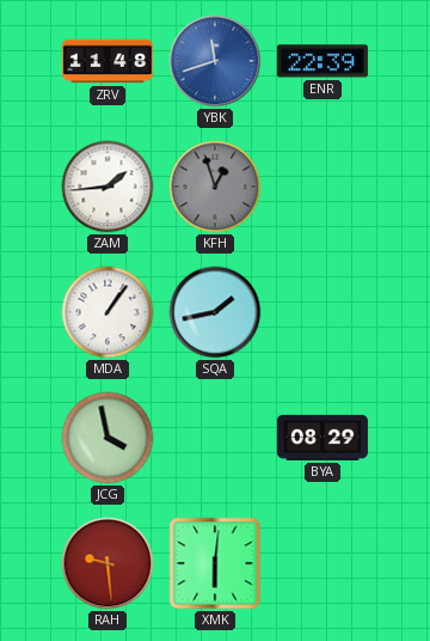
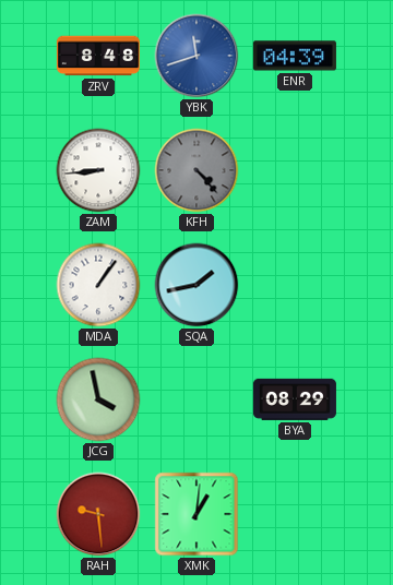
ZRV: 11:48 -> 8:48
ENR: 22:39 -> 04:39
ZAM: 1:44 -> 8:44
KFH: 12:57 -> 4:23
XMK: 6:01 -> 1:01
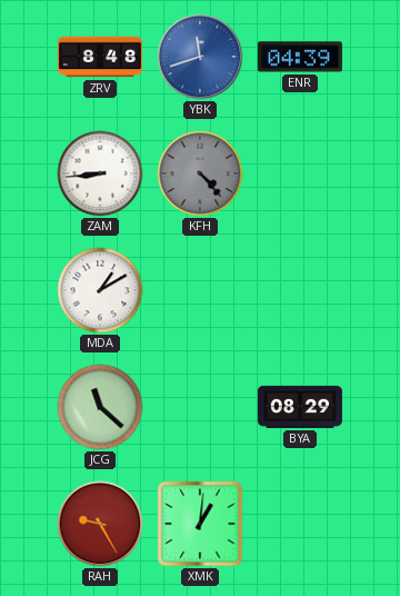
MDA: 1:06 -> 1:10
SQA: 1:43 -> none
JCG: 3:58 -> 11:22
RAH: 9:29 -> 9:25
